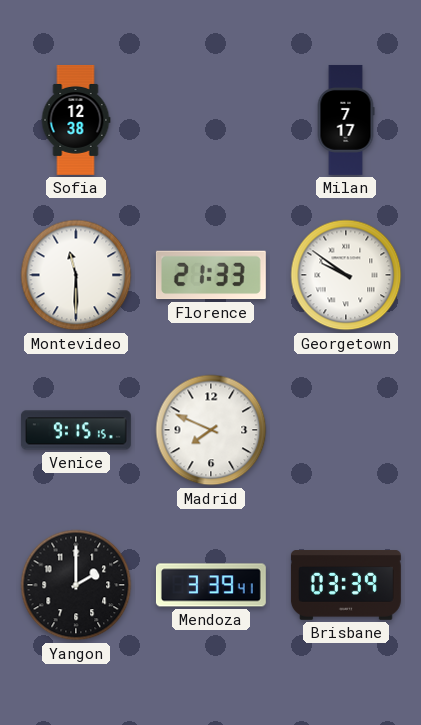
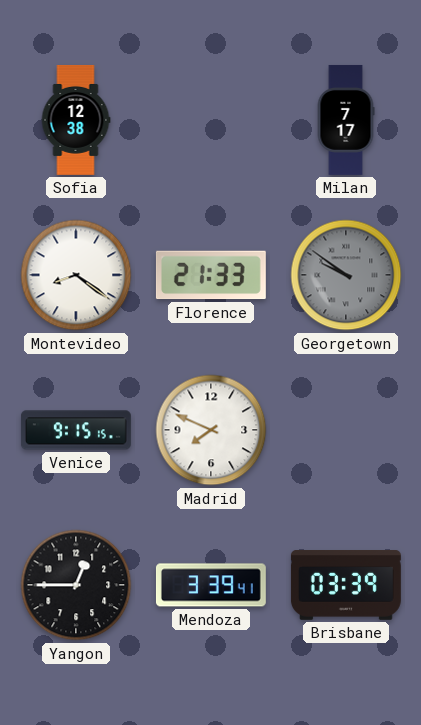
Montevideo: 11:30 -> 8:21
Georgetown dial: white -> grey
Yangon: 2:00 -> 12:45
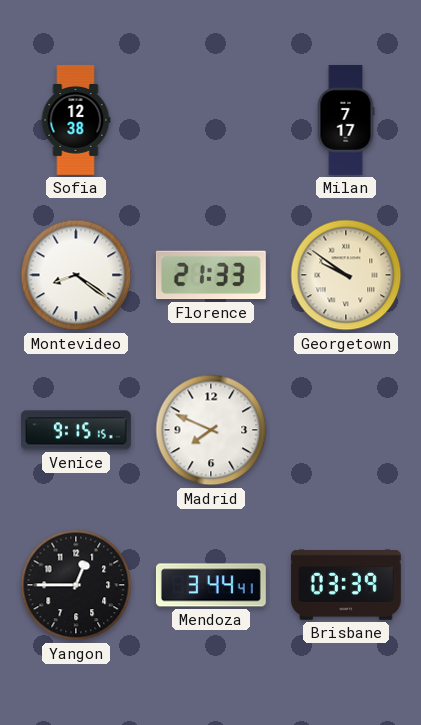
Georgetown dial: grey -> cream
Mendoza: 3:39 -> 3:44
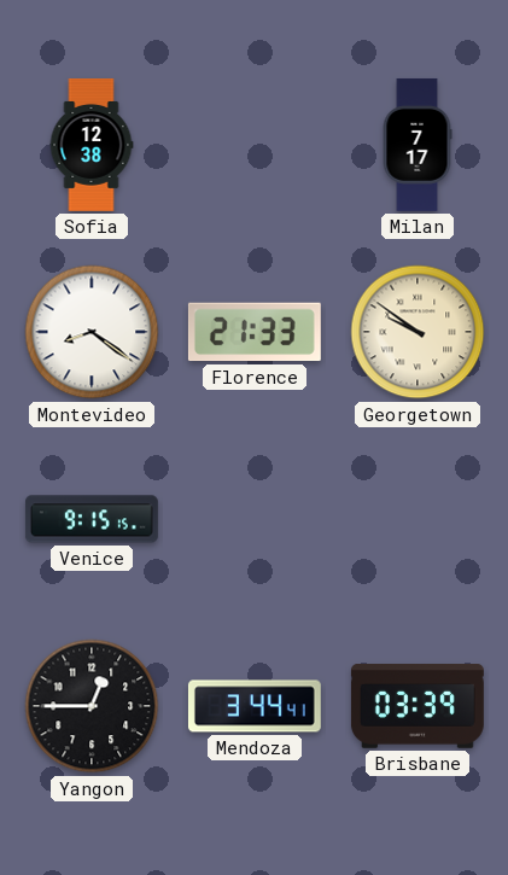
Madrid: 7:49 -> none
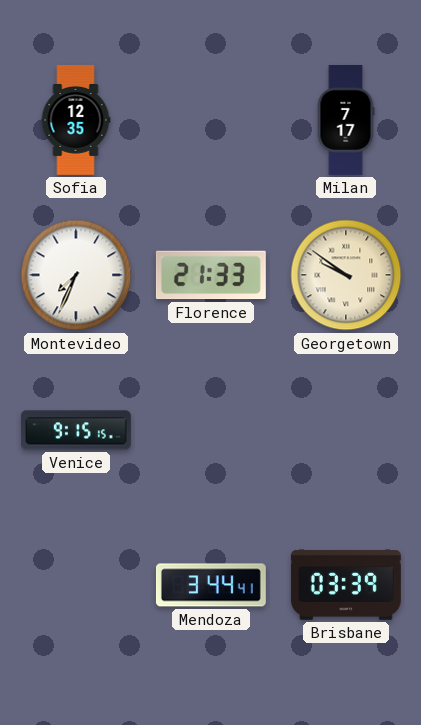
Sofia: 12:38 -> 12:35
Montevideo: 8:21 -> 7:34
Yangon: 12:45 -> none
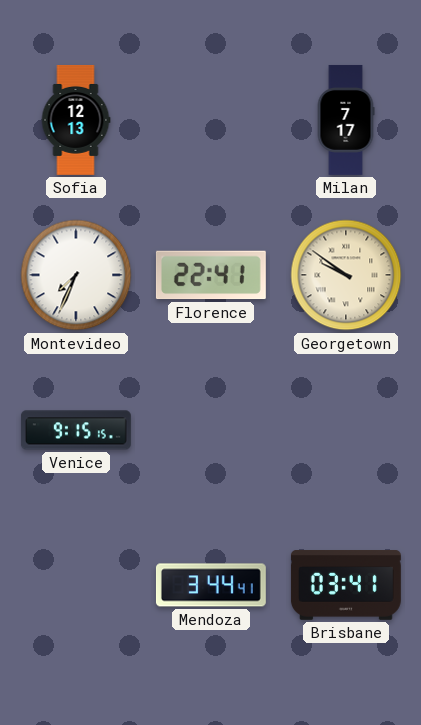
Sofia: 12:35 -> 12:13
Florence: 21:33 -> 22:41
Brisbane: 03:39 -> 03:41
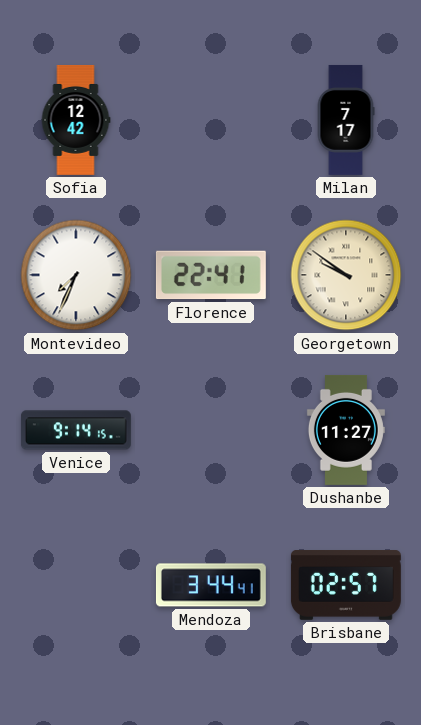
Sofia: 12:13 -> 12:42
Venice: 9:15 -> 9:14
Dushanbe: none -> 11:27
Brisbane: 03:41 -> 02:57
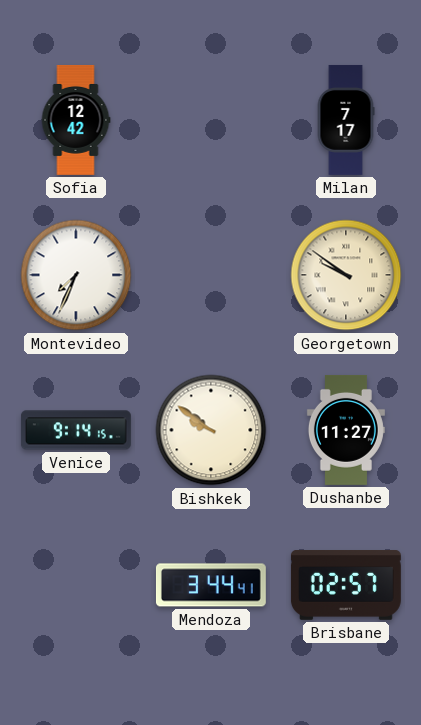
Florence: 22:41 -> none
Bishkek: none -> 9:51
